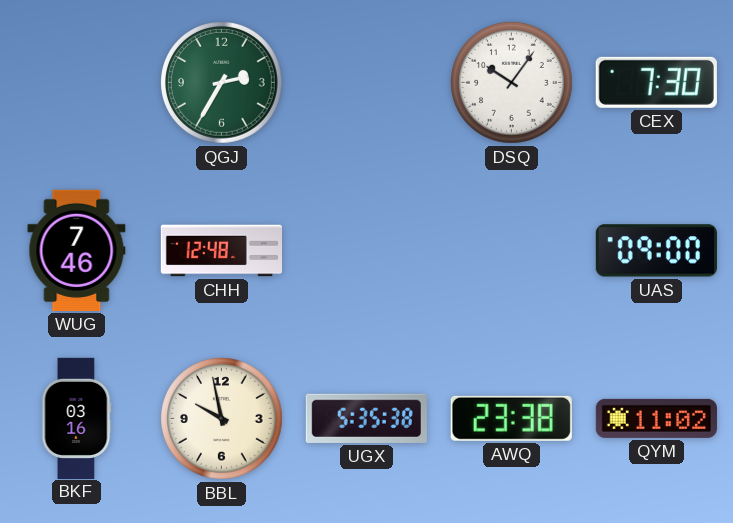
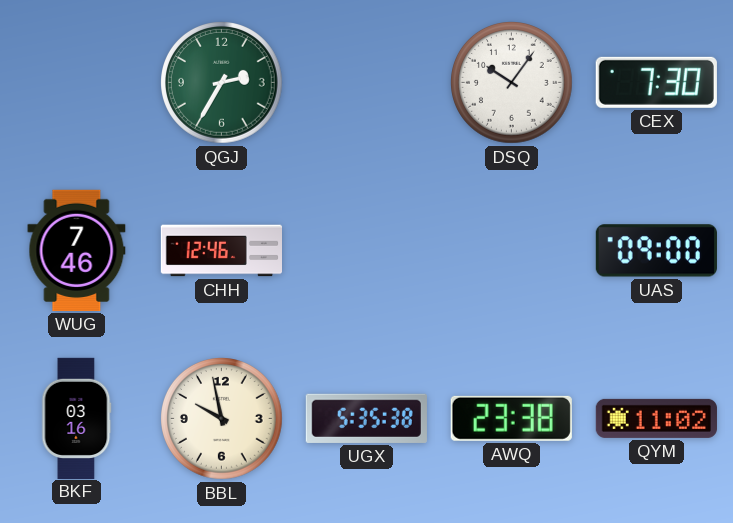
CHH: 12:48 -> 12:46
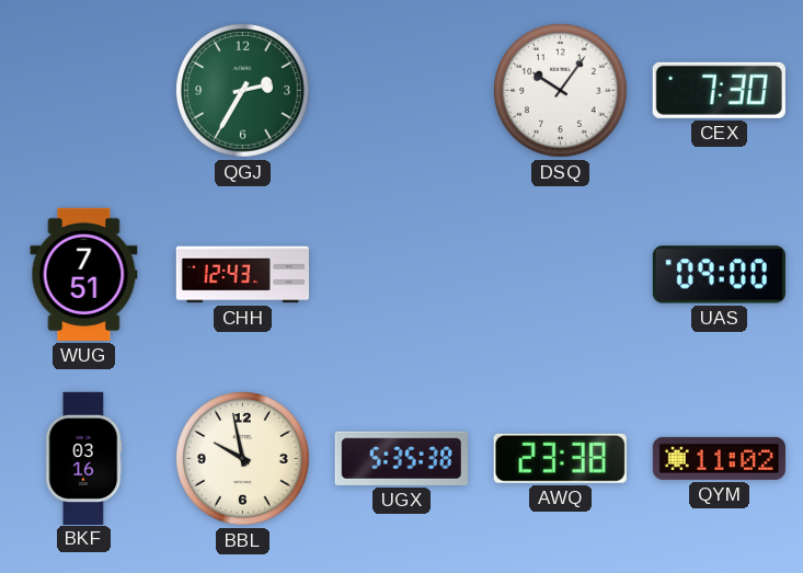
WUG: 7:46 -> 7:51
CHH: 12:46 -> 12:43
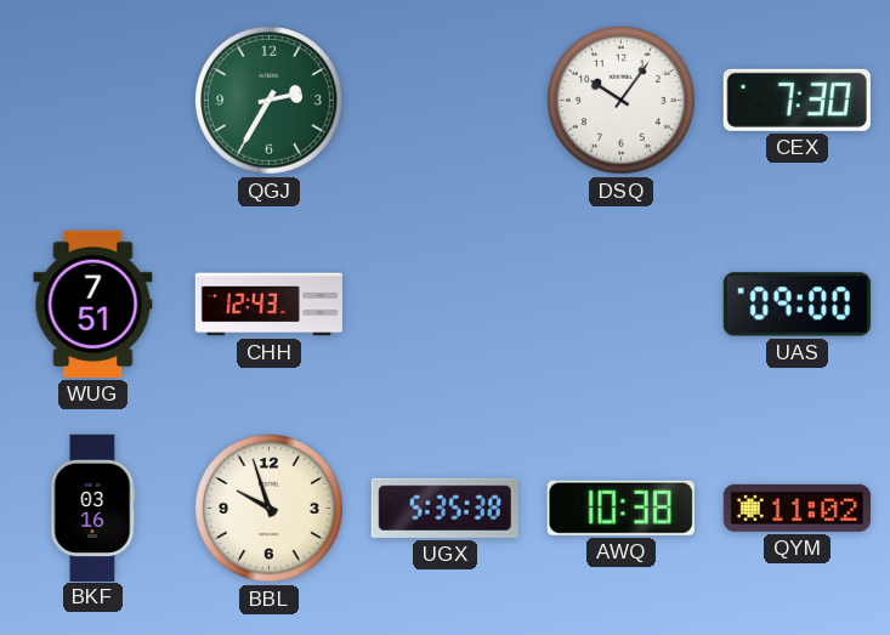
BBL: 9:58 -> 9:57
AWQ: 23:38 -> 10:38
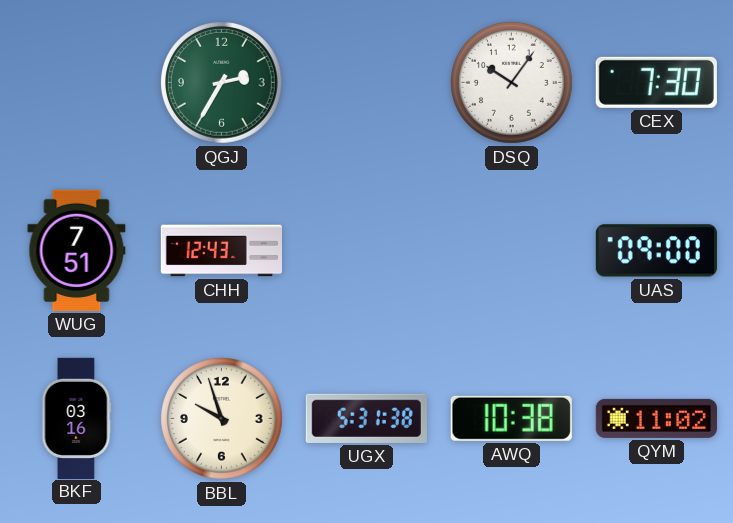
UGX: 5:35 -> 5:31
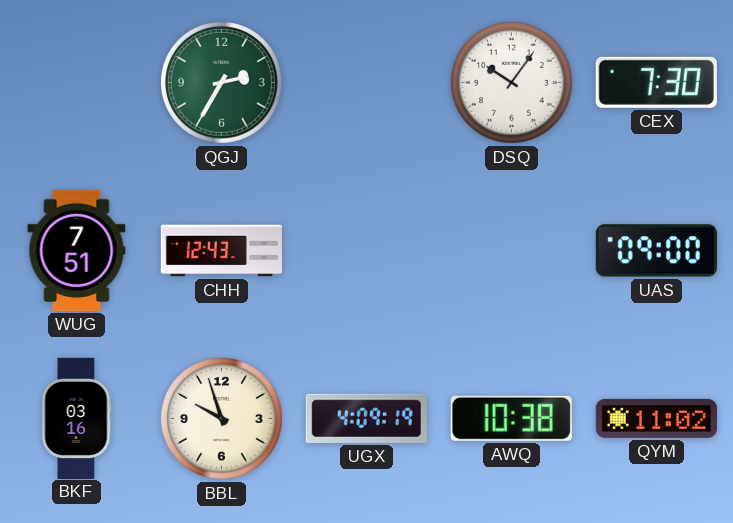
UGX: 5:31 -> 4:09
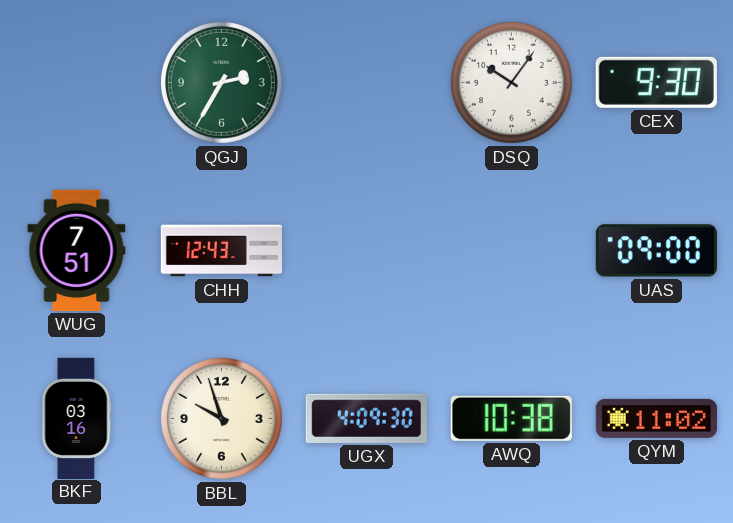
CEX: 7:30 -> 9:30
UGX: 4:09:19 -> 4:09:30
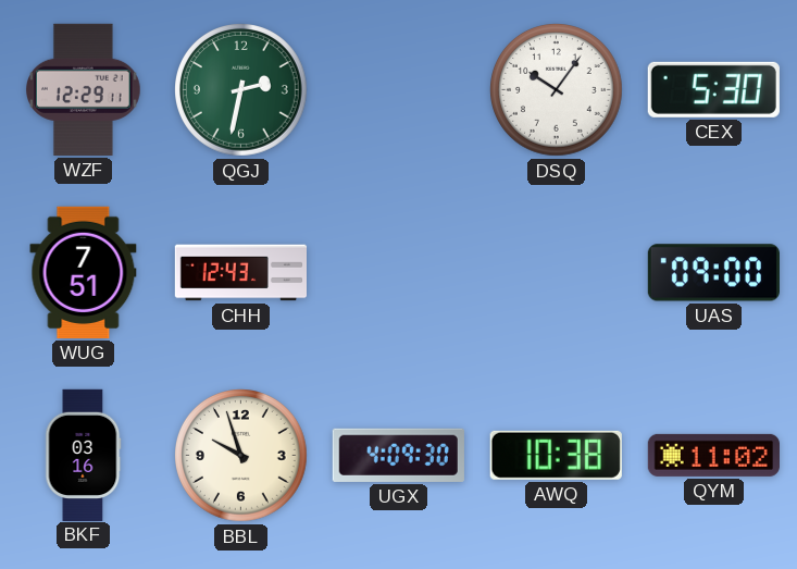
WZF: none -> 12:29
QGJ: 2:35 -> 2:32
CEX: 9:30 -> 5:30
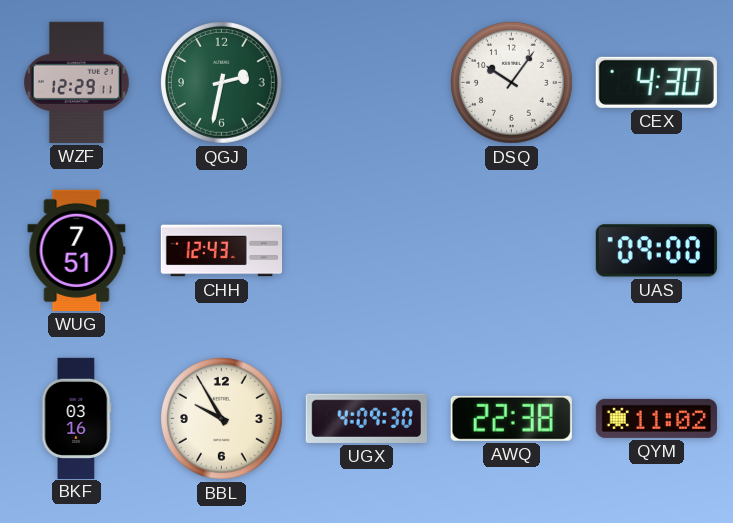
CEX: 5:30 -> 4:30
BBL: 9:57 -> 9:55
AWQ: 10:38 -> 22:38
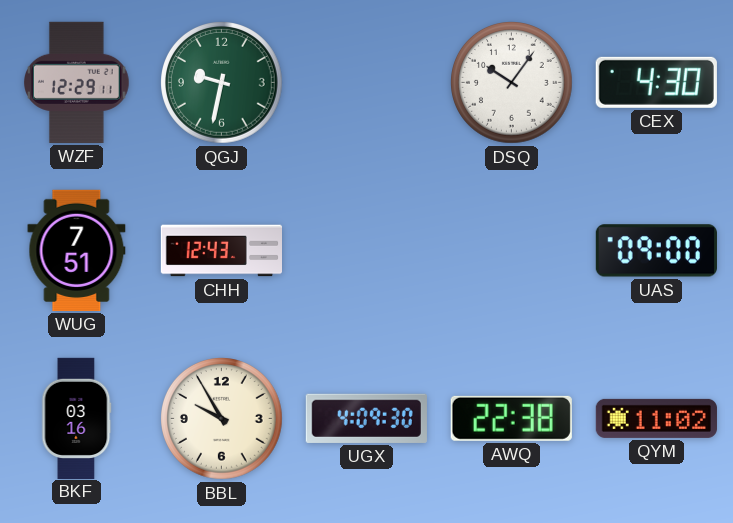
QGJ: 2:32 -> 9:32
